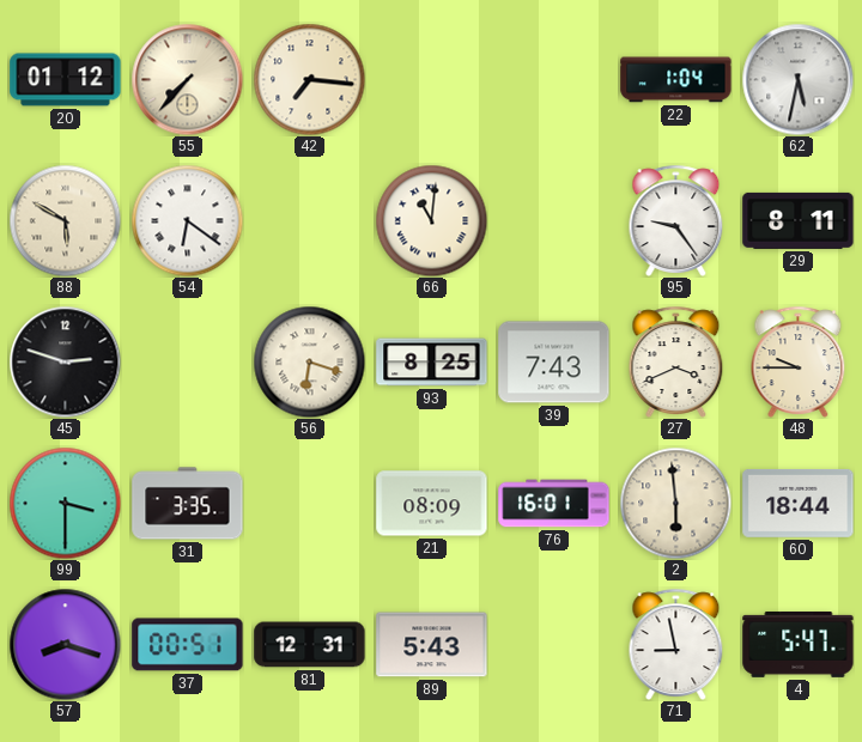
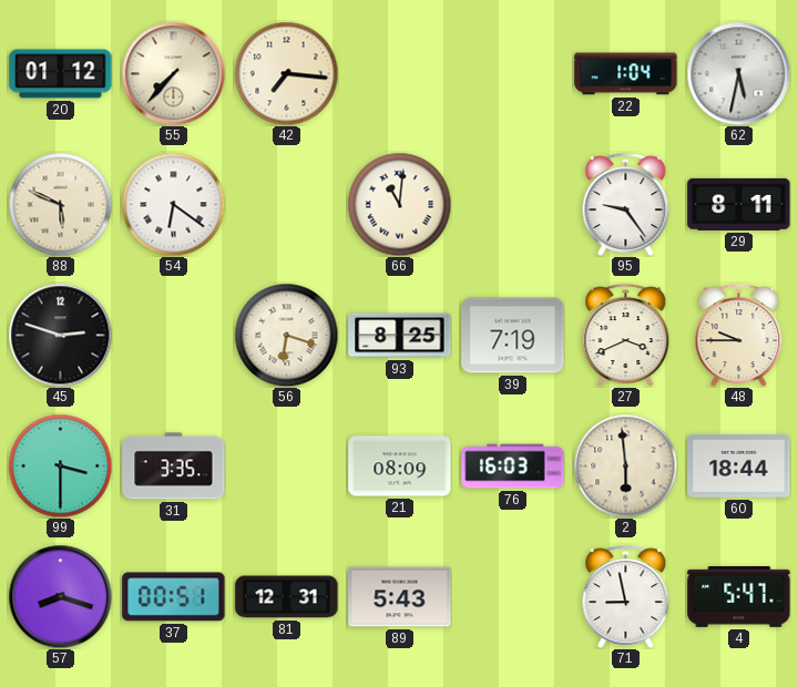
88: 5:50 -> 5:49
39: 7:43 -> 7:19
76: 16:01 -> 16:03
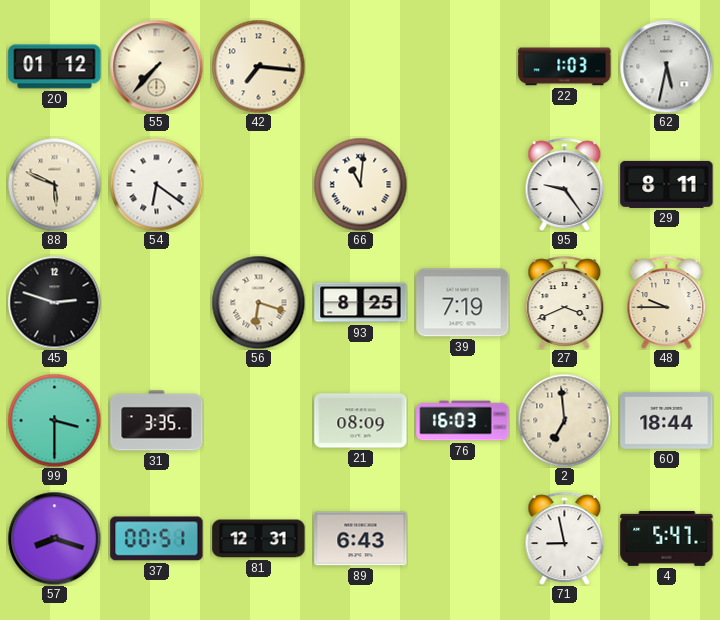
22: 1:04 -> 1:03
2: 5:59 -> 6:59
89: 5:43 -> 6:43
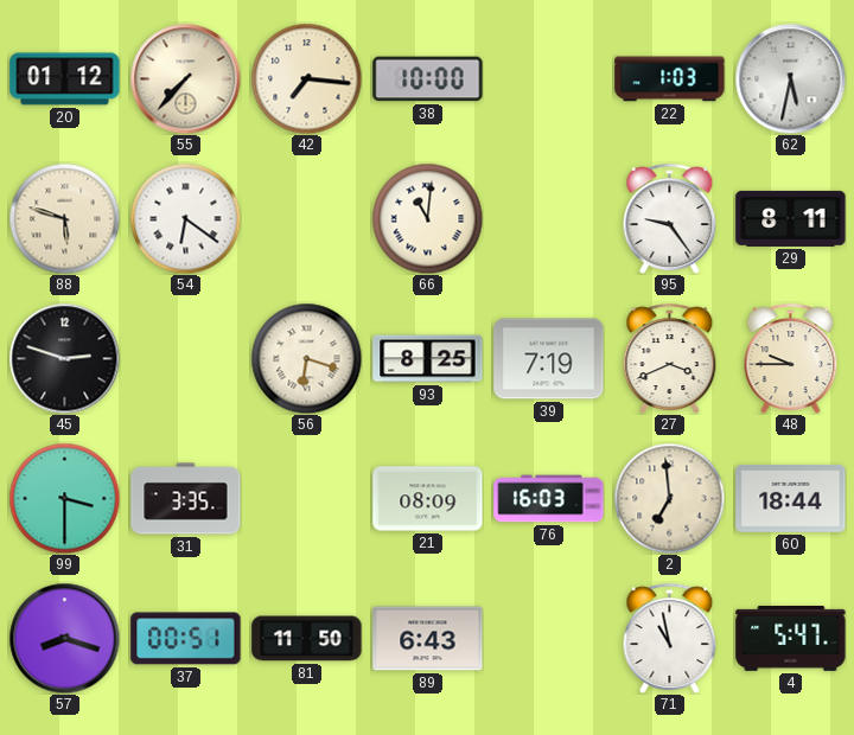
38: none -> 10:00
88: 5:49 -> 5:48
81: 12:31 -> 11:50
71: 8:58 -> 10:58
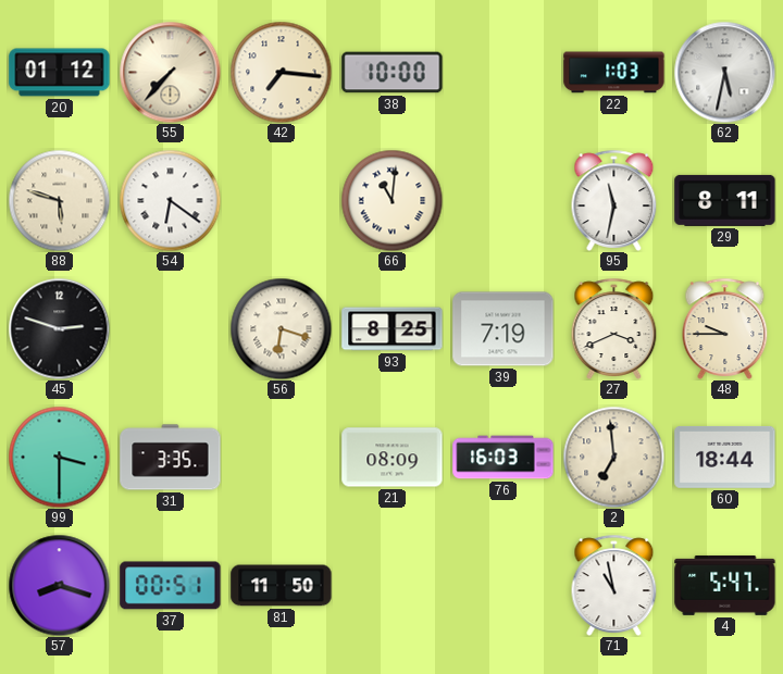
95: 9:24 -> 11:32
89: 6:43 -> none
